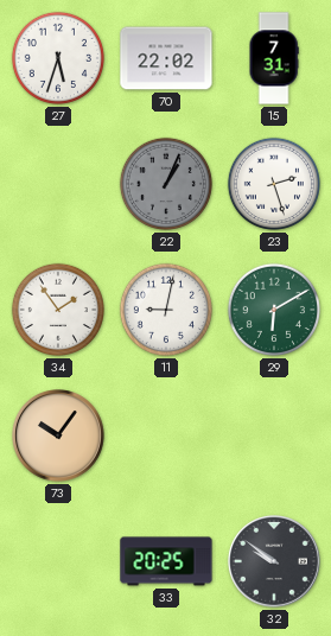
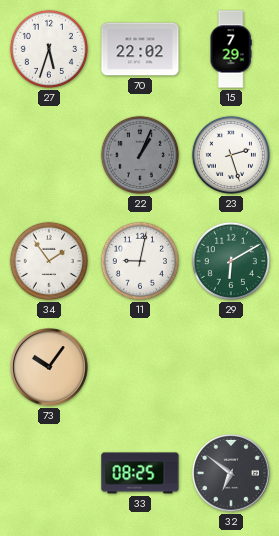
15: 7:31 -> 7:29
33: 20:25 -> 08:25
32: 9:51 -> 6:51
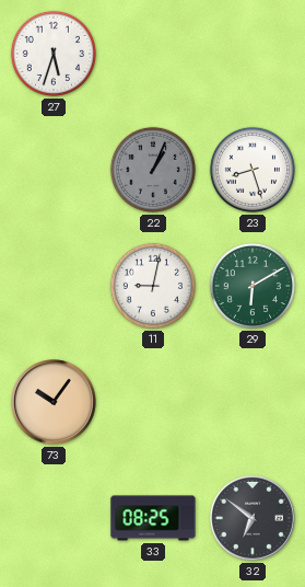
70: 22:02 -> none
15: 7:29 -> none
23: 2:27 -> 8:27
34: 1:54 -> none
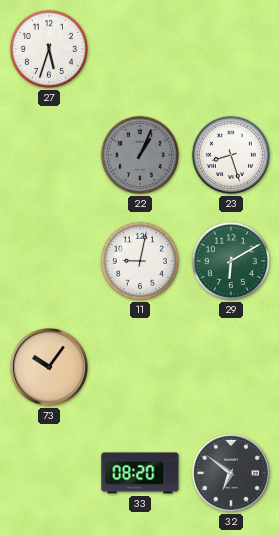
33: 08:25 -> 08:20
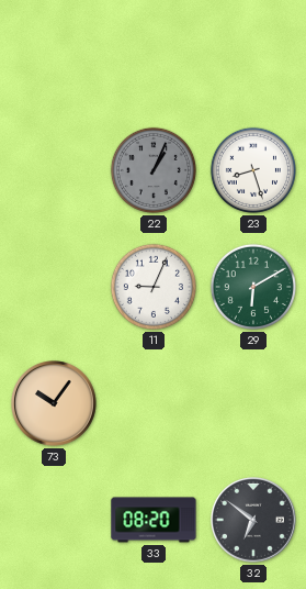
27: 5:33 -> none
11: 9:02 -> 9:04
